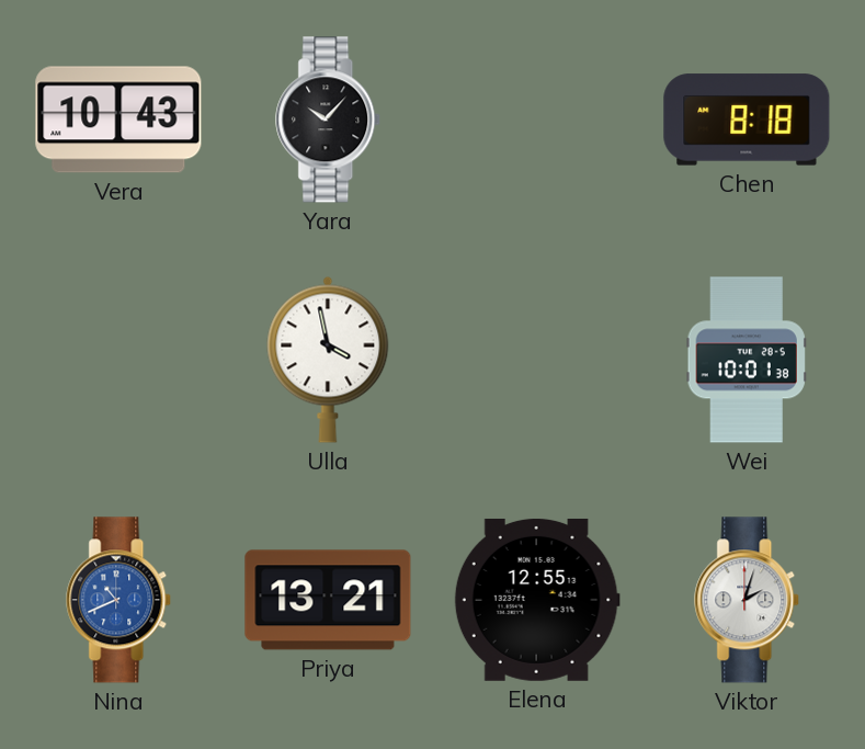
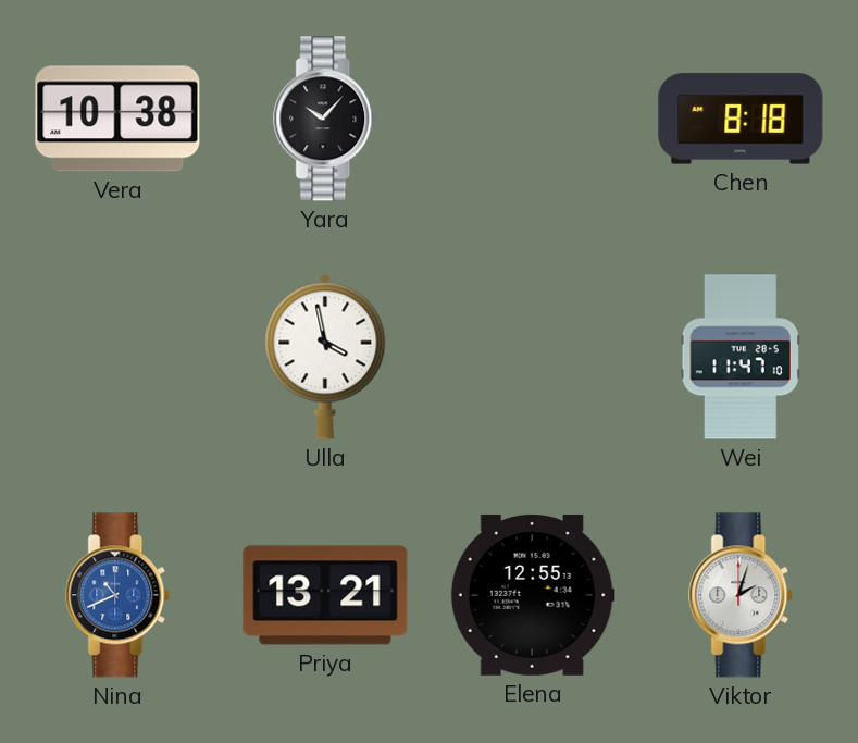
Vera: 10:43 -> 10:38
Wei: 10:01 -> 11:47
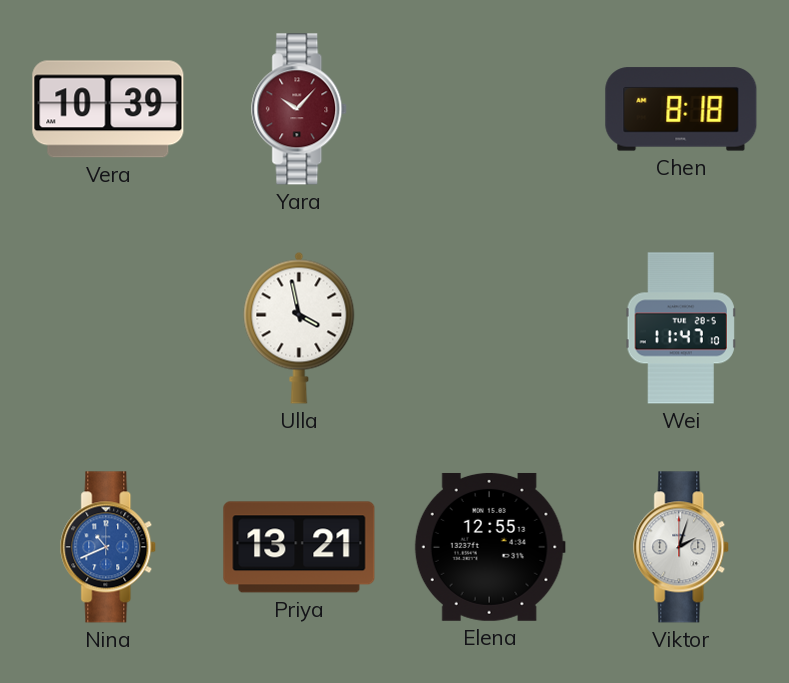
Vera: 10:38 -> 10:39
Yara dial: black -> burgundy
